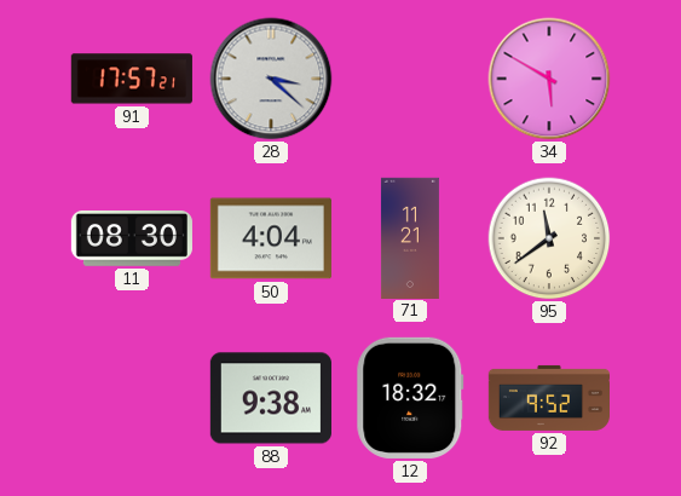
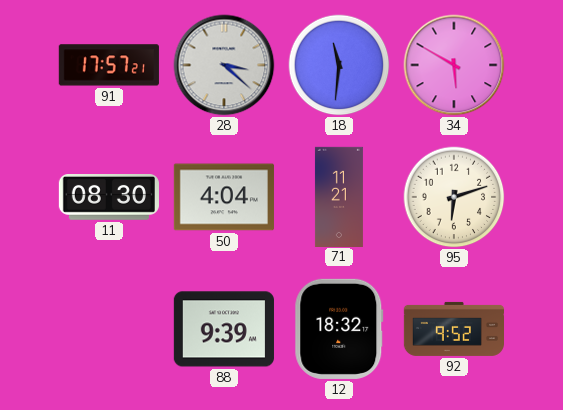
18: none -> 11:31
95: 11:39 -> 6:12
88: 9:38 -> 9:39
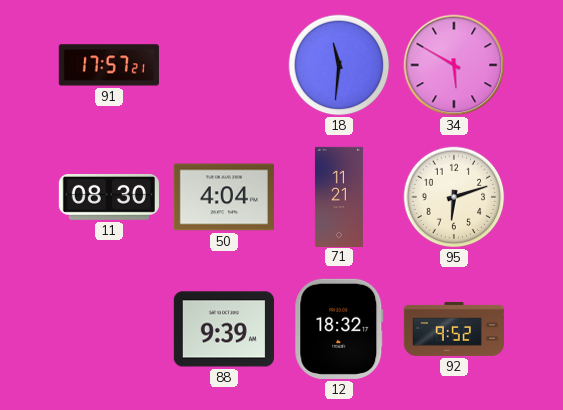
28: 3:22 -> none
